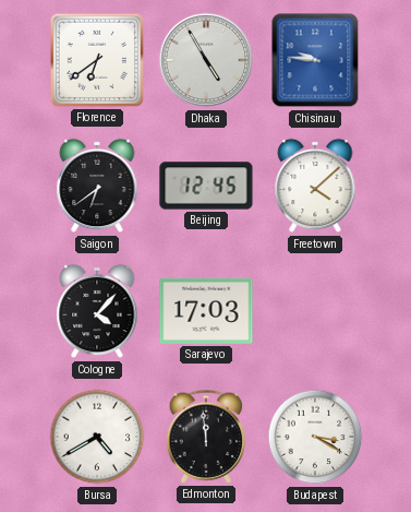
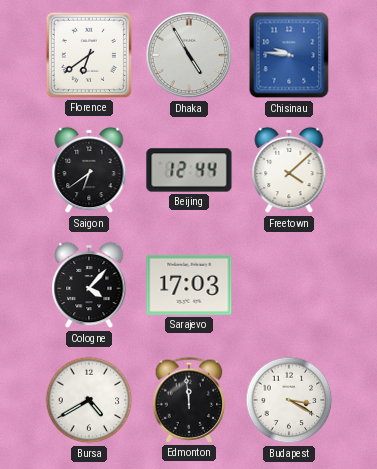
Beijing: 12:45 -> 12:44
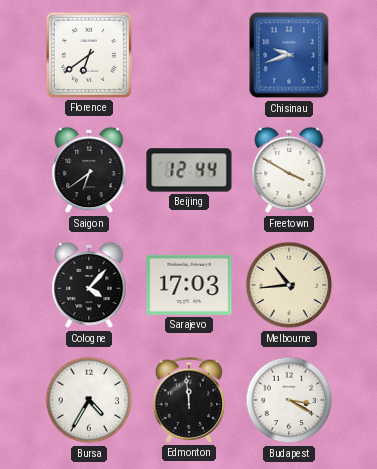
Dhaka: 4:55 -> none
Chisinau: 9:46 -> 9:42
Freetown: 4:08 -> 3:50
Melbourne: none -> 10:44
Bursa: 4:40 -> 4:35
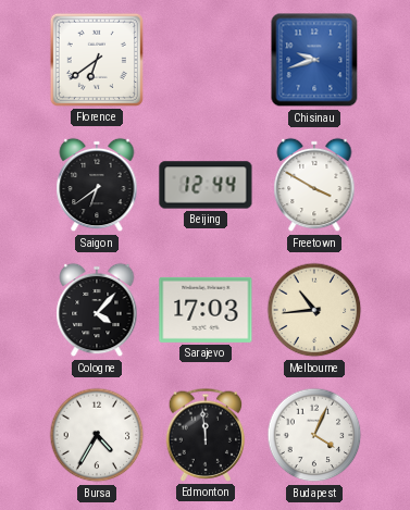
Budapest: 3:20 -> 4:04
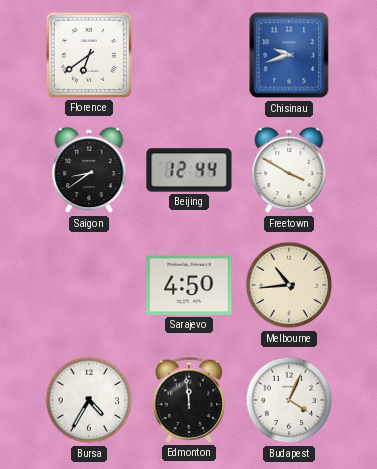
Saigon: 6:39 -> 8:39
Cologne: 4:07 -> none
Sarajevo: 17:03 -> 4:50
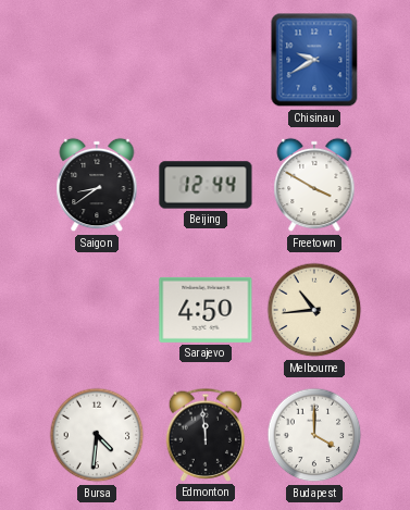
Florence: 6:39 -> none
Chisinau: 9:42 -> 9:40
Bursa: 4:35 -> 4:31
Budapest: 4:04 -> 4:00
